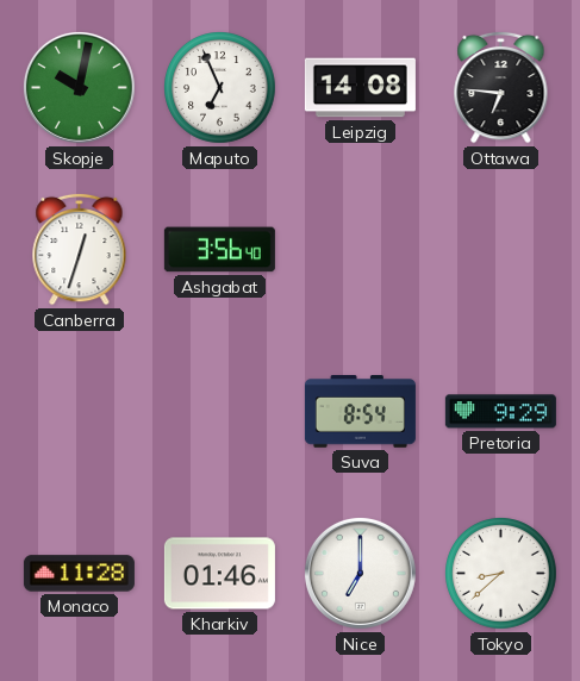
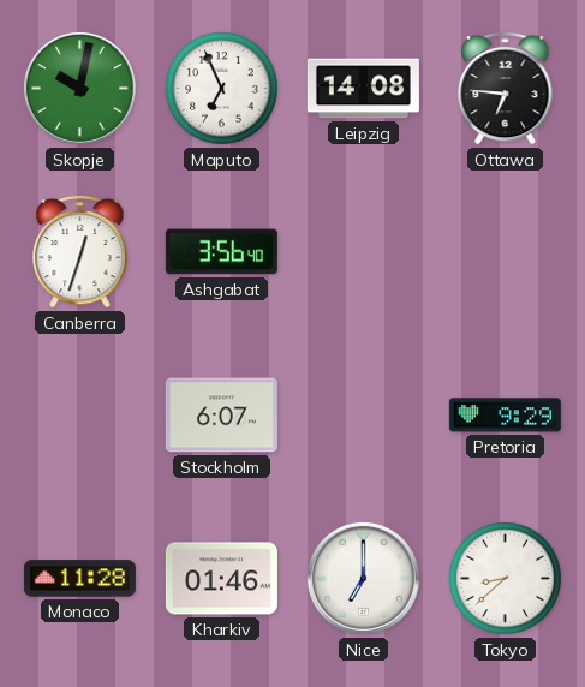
Stockholm: none -> 6:07
Suva: 8:54 -> none
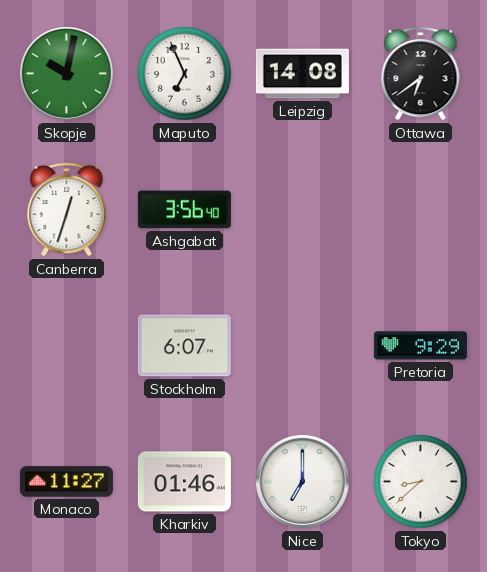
Ottawa: 6:46 -> 6:39
Monaco: 11:28 -> 11:27
